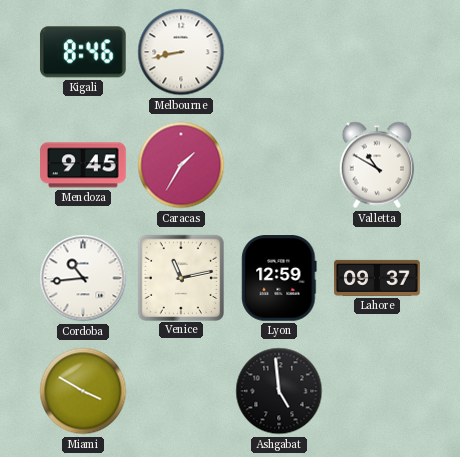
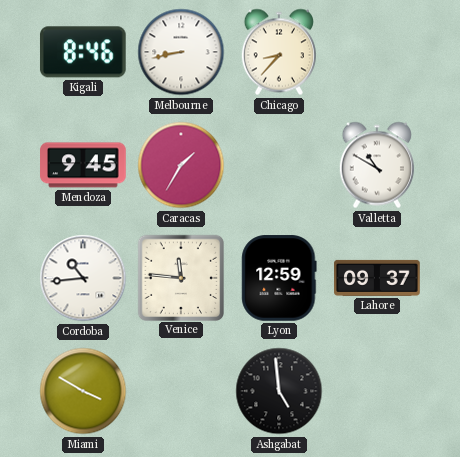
Chicago: none -> 8:37
Venice: 11:13 -> 11:46
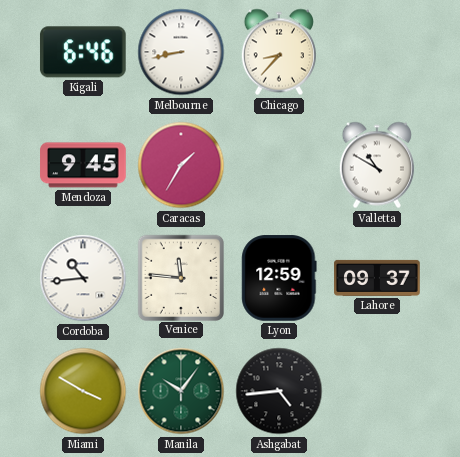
Kigali: 8:46 -> 6:46
Manila: none -> 10:06
Ashgabat: 4:59 -> 4:44
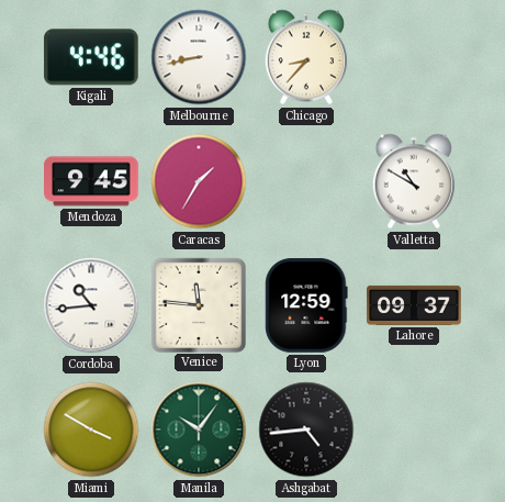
Kigali: 6:46 -> 4:46
